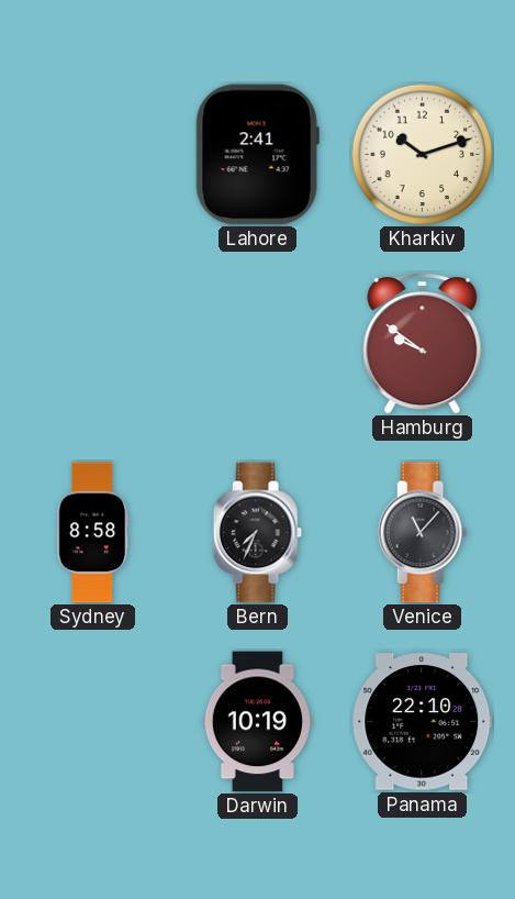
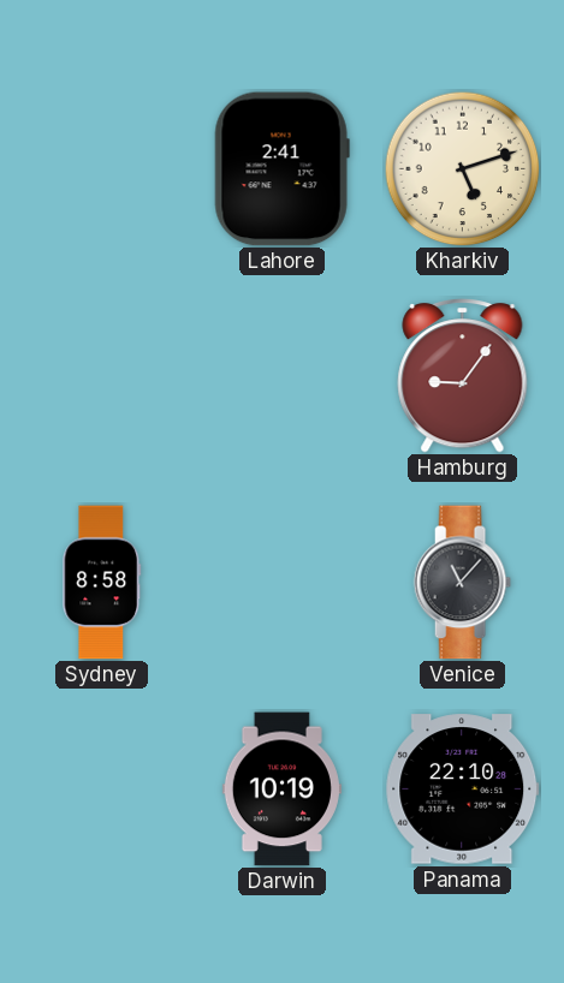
Kharkiv: 10:12 -> 5:12
Hamburg: 9:51 -> 9:06
Bern: 7:34 -> none
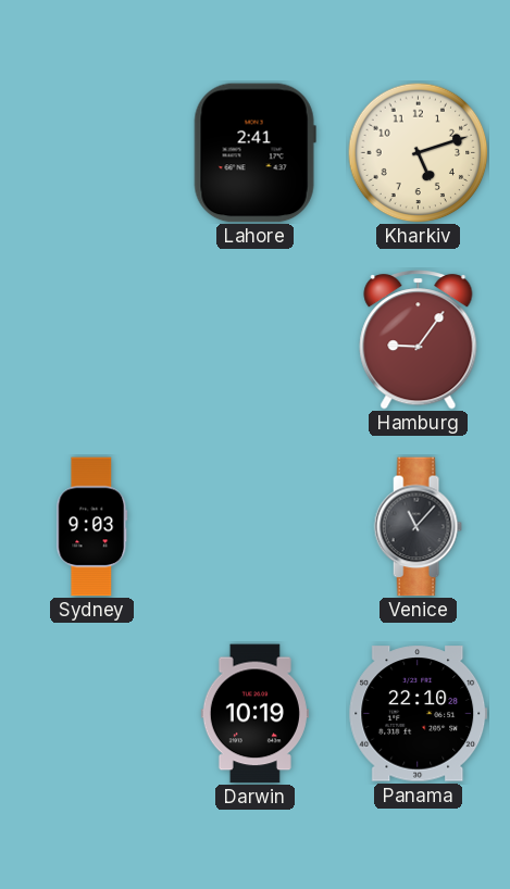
Sydney: 8:58 -> 9:03
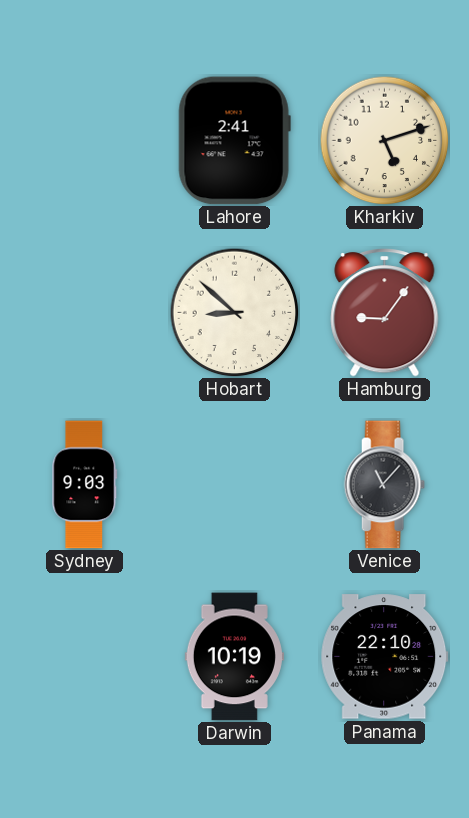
Hobart: none -> 8:52
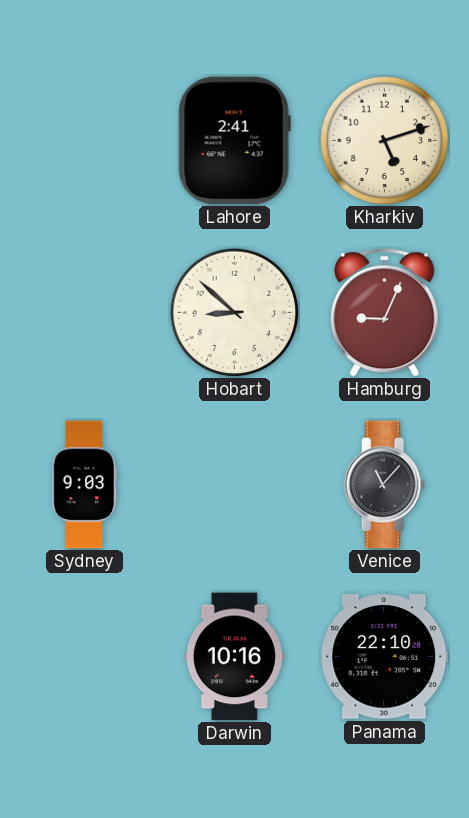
Hamburg: 9:06 -> 9:04
Darwin: 10:19 -> 10:16
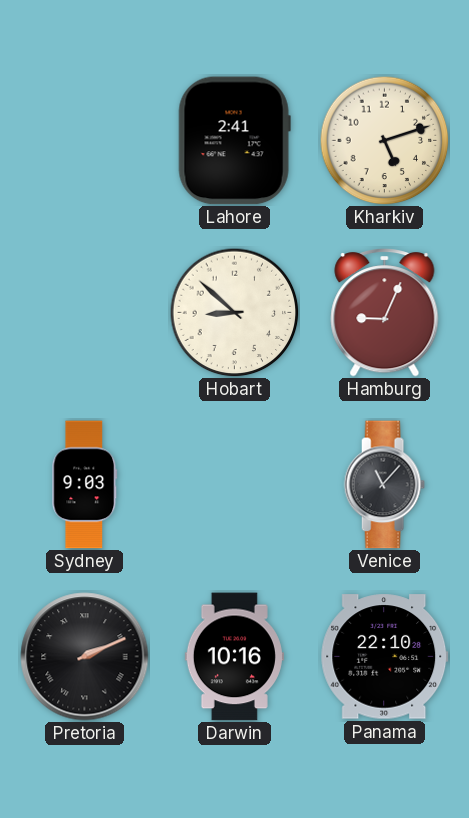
Pretoria: none -> 2:11
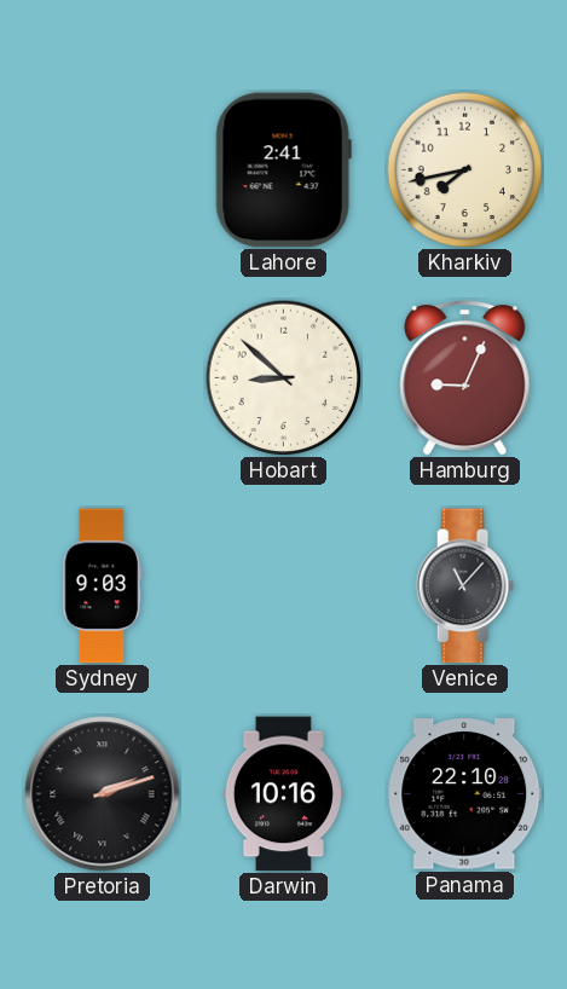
Kharkiv: 5:12 -> 7:43
Pretoria: 2:11 -> 2:12
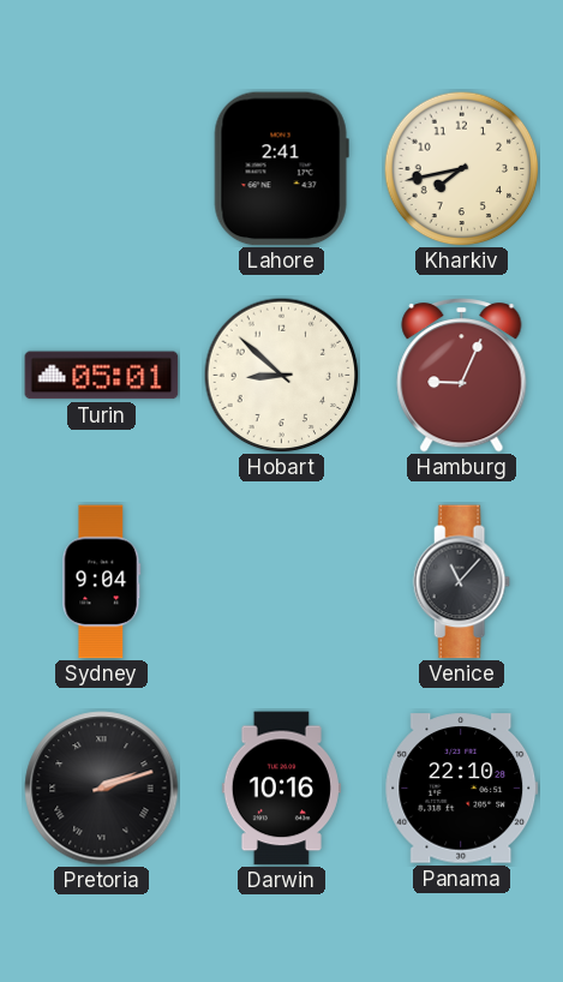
Turin: none -> 05:01
Sydney: 9:03 -> 9:04
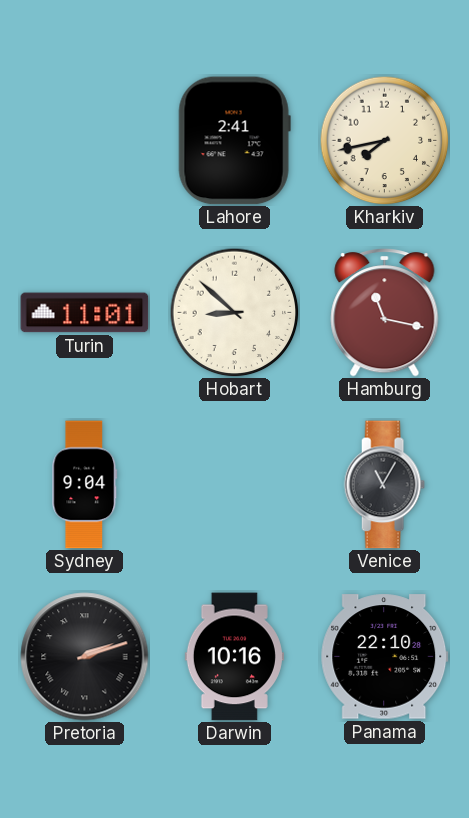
Turin: 05:01 -> 11:01
Hamburg: 9:04 -> 11:17
Venice: 11:07 -> 11:05
